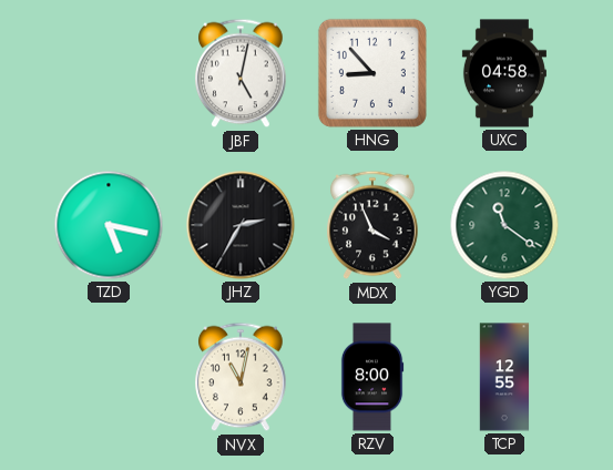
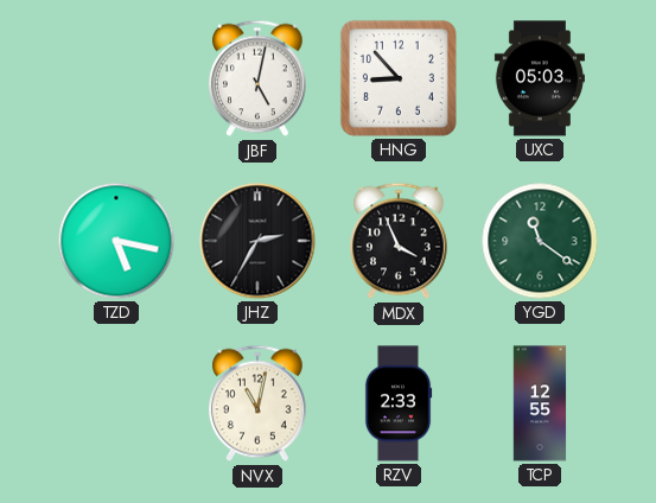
UXC: 04:58 -> 05:03
RZV: 8:00 -> 2:33
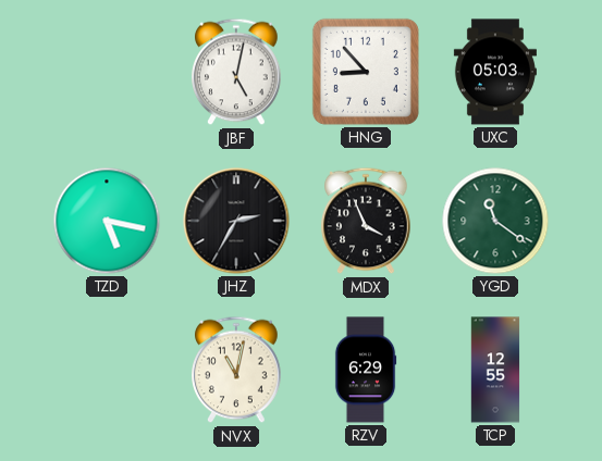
RZV: 2:33 -> 6:29
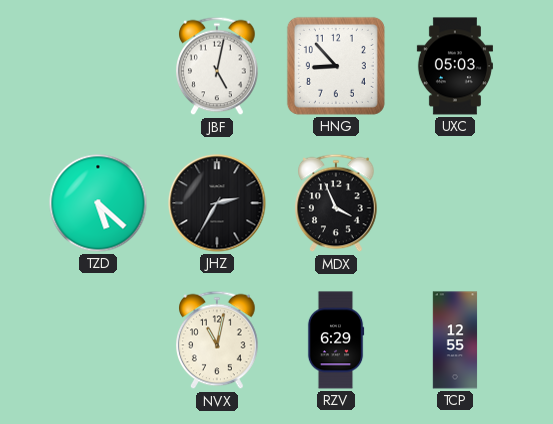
TZD: 5:17 -> 5:22
YGD: 11:21 -> none
